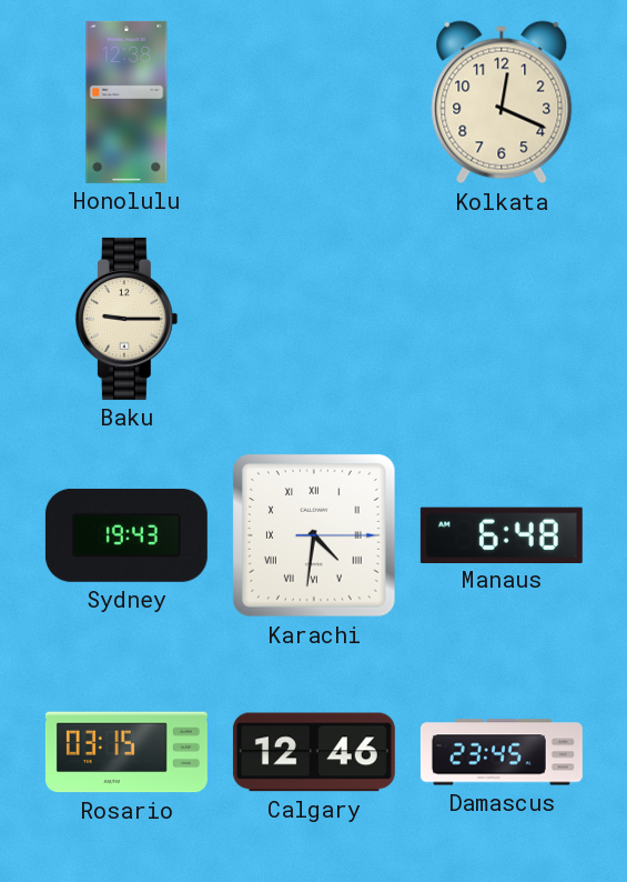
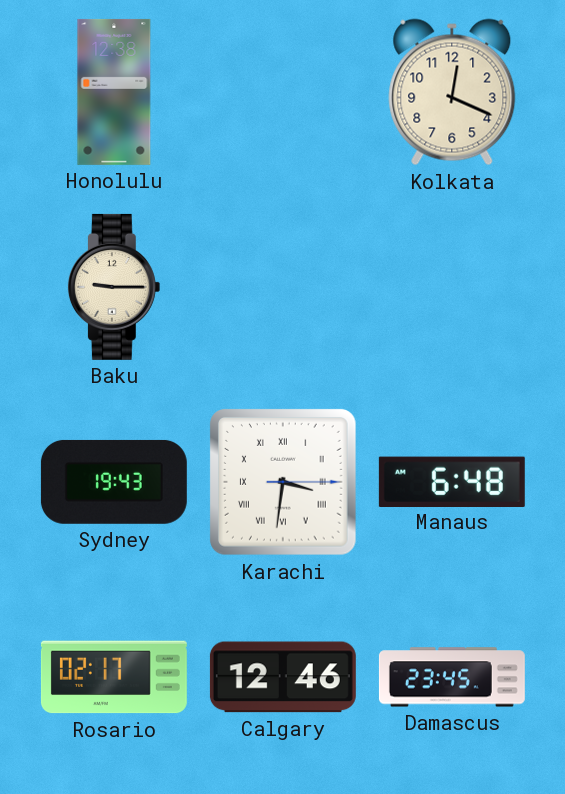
Karachi: 4:31 -> 3:31
Rosario: 03:15 -> 02:17
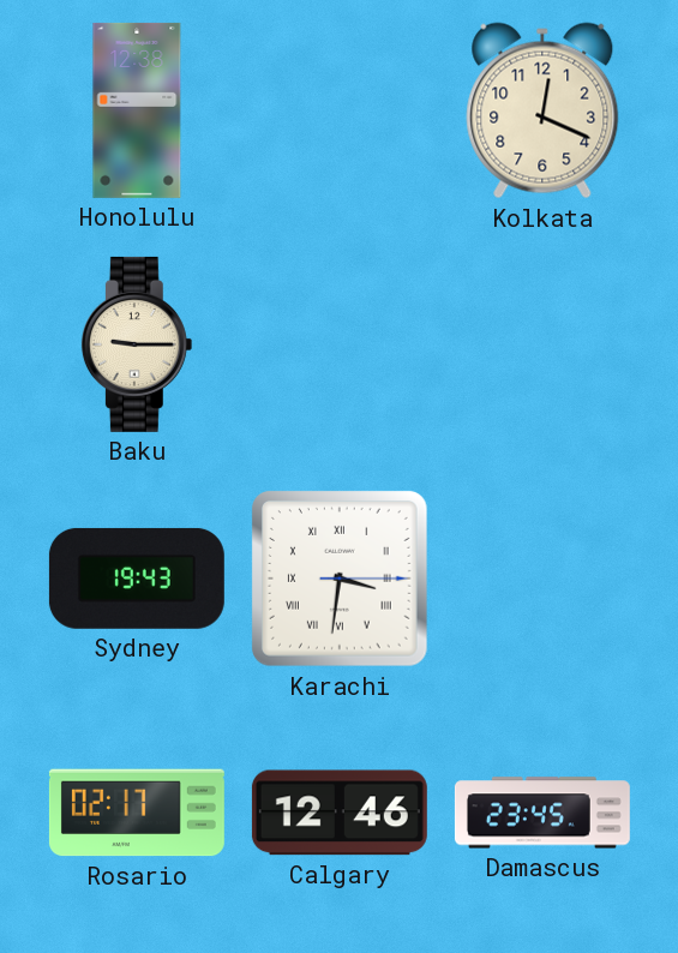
Manaus: 6:48 -> none
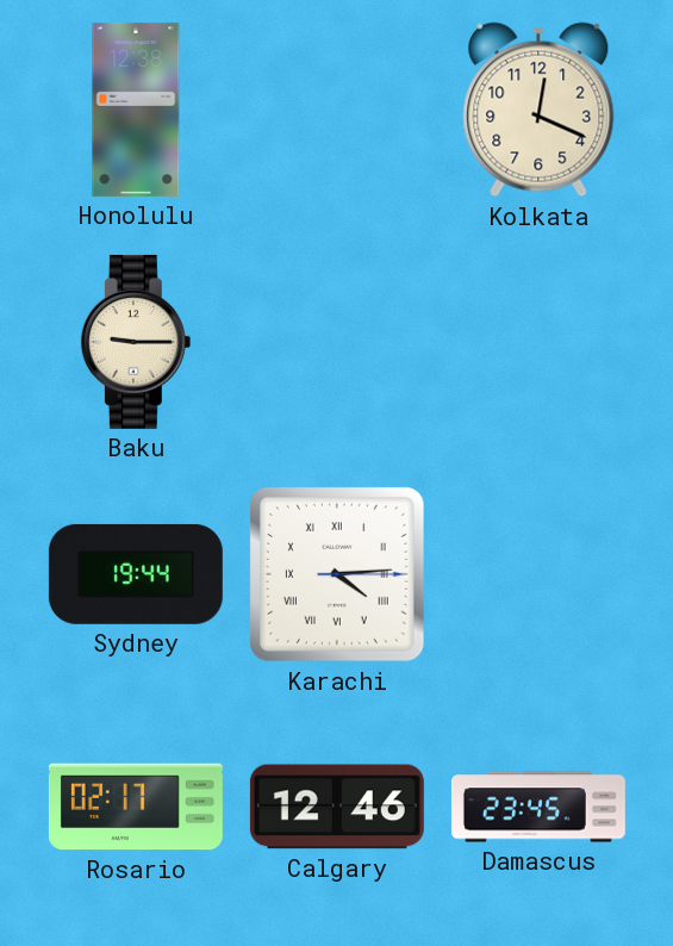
Sydney: 19:43 -> 19:44
Karachi: 3:31 -> 4:14
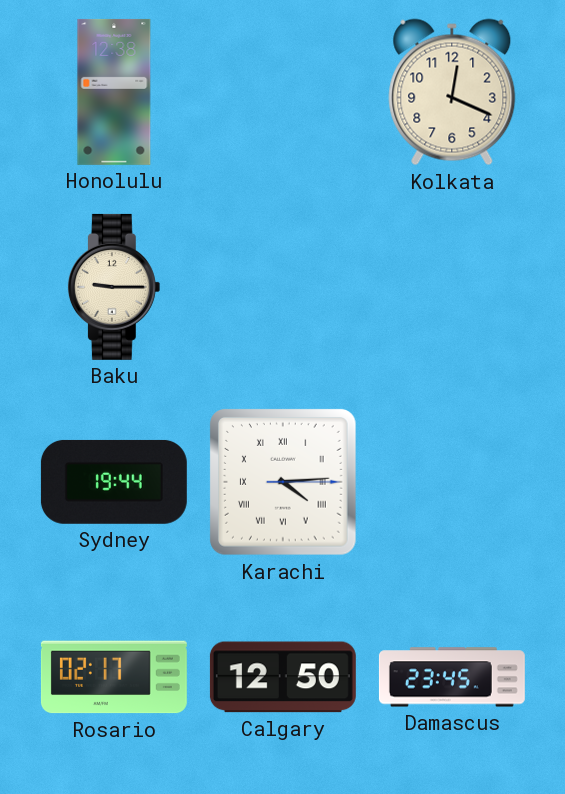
Calgary: 12:46 -> 12:50
